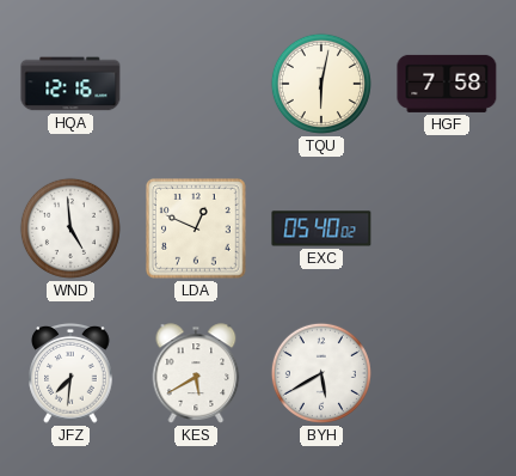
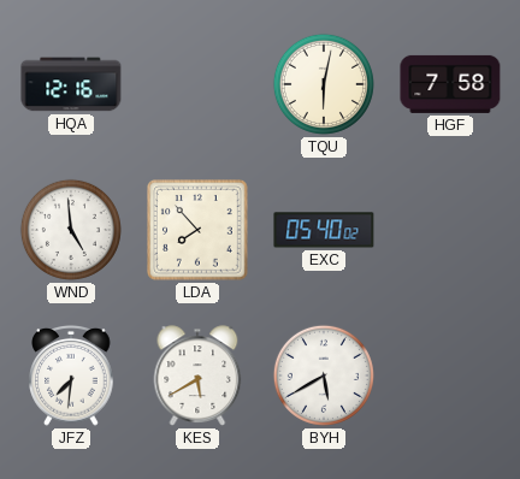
LDA: 12:49 -> 7:53
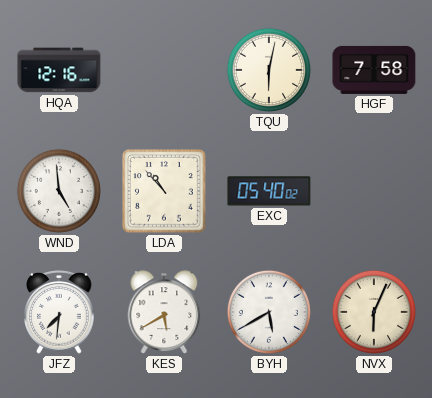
LDA: 7:53 -> 10:53
NVX: none -> 6:04
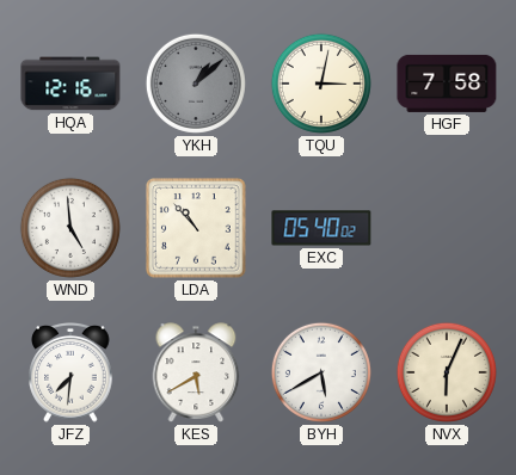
YKH: none -> 1:08
TQU: 6:02 -> 3:02
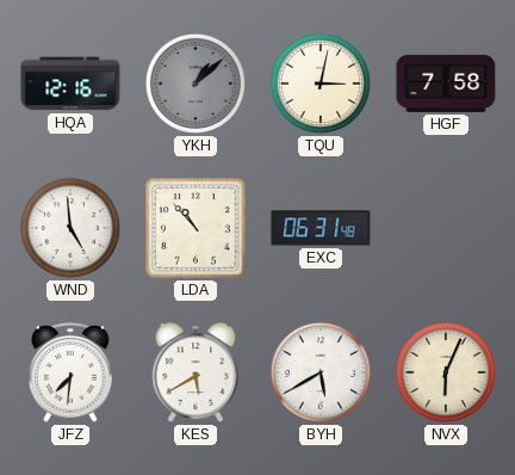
EXC: 05:40 -> 06:31
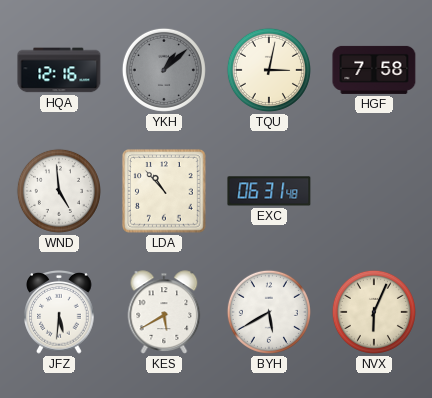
JFZ: 7:31 -> 5:31
